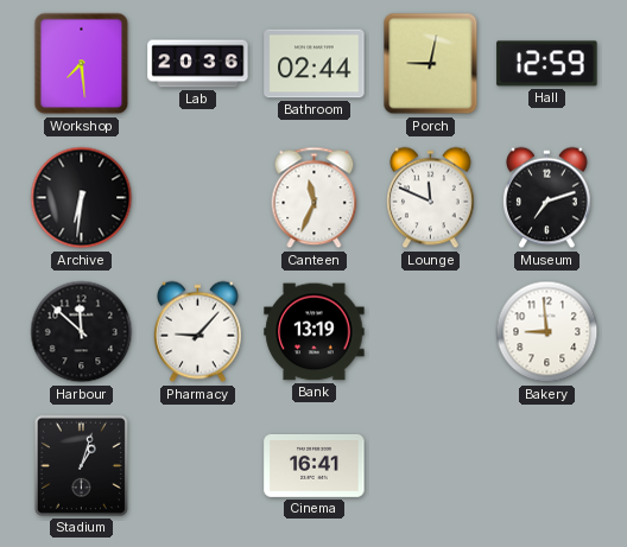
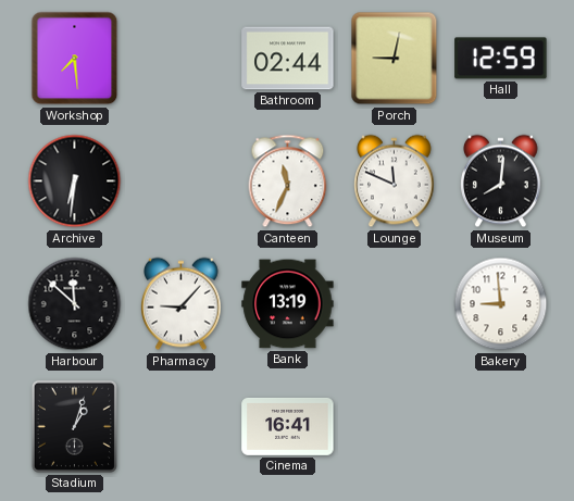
Lab: 20:36 -> none
Museum: 7:12 -> 8:01
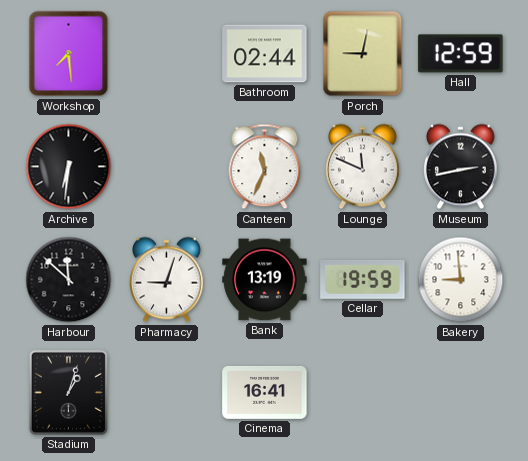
Museum: 8:01 -> 2:43
Pharmacy: 9:07 -> 9:03
Cellar: none -> 19:59
